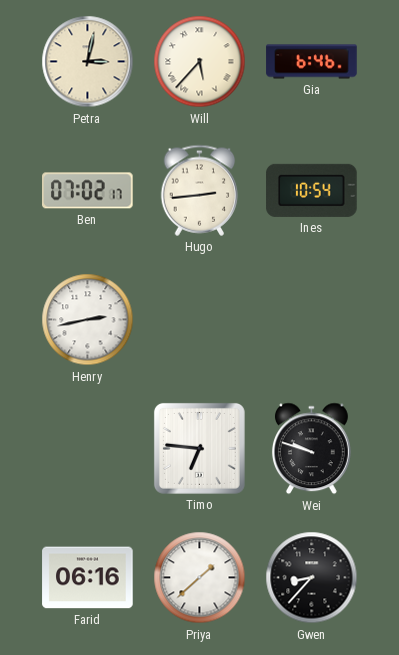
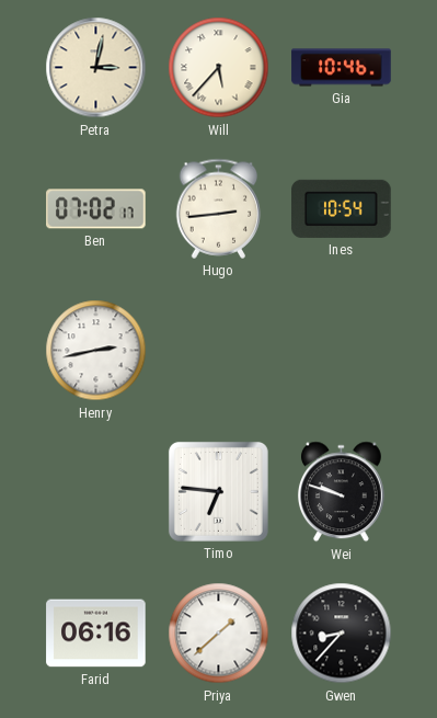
Gia: 6:46 -> 10:46
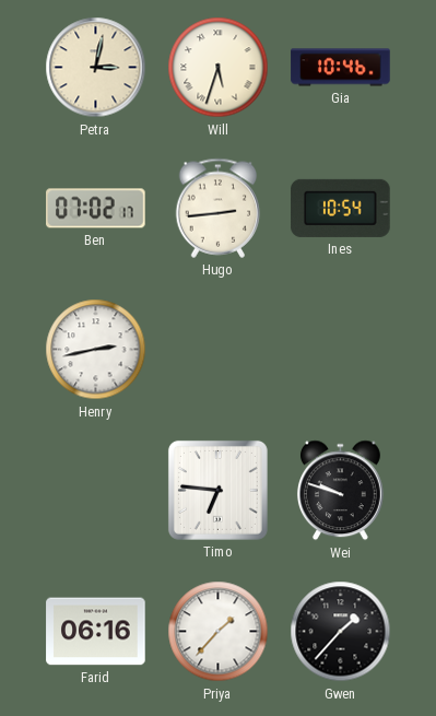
Will: 5:37 -> 5:33
Priya: 1:38 -> 1:37
Gwen: 8:37 -> 1:37
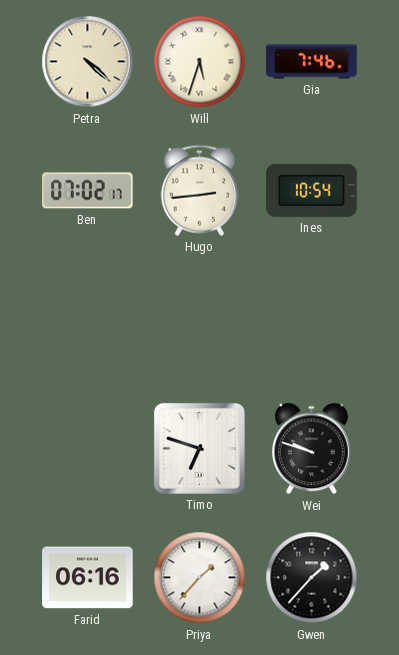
Petra: 3:02 -> 4:22
Gia: 10:46 -> 7:46
Henry: 2:43 -> none
Timo: 6:46 -> 6:48
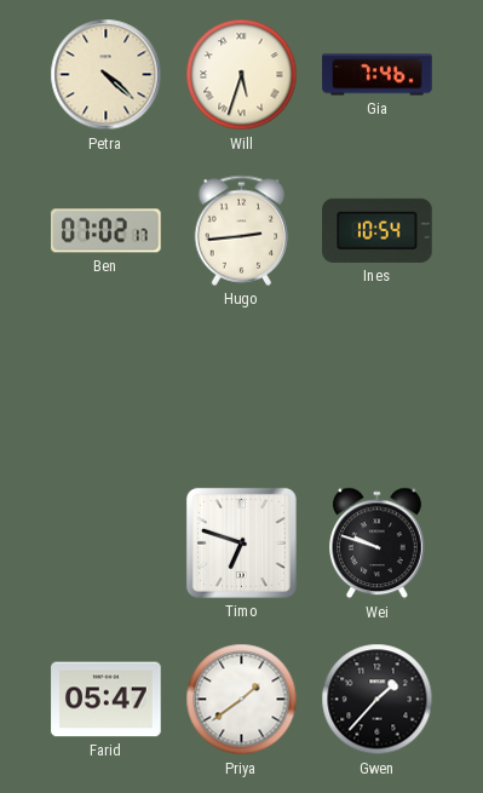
Farid: 06:16 -> 05:47
Priya: 1:37 -> 1:39
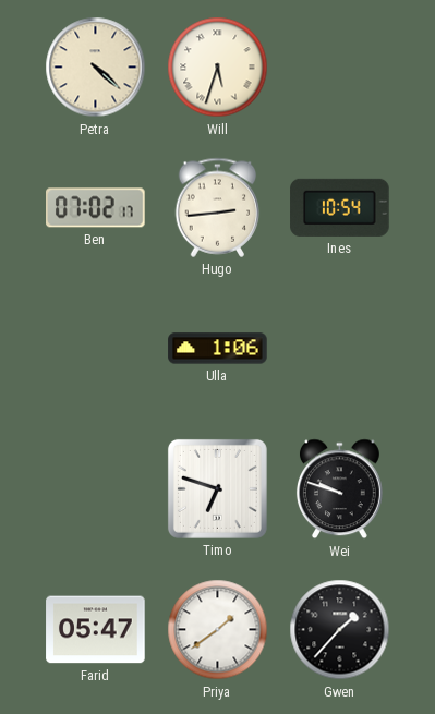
Gia: 7:46 -> none
Ulla: none -> 1:06
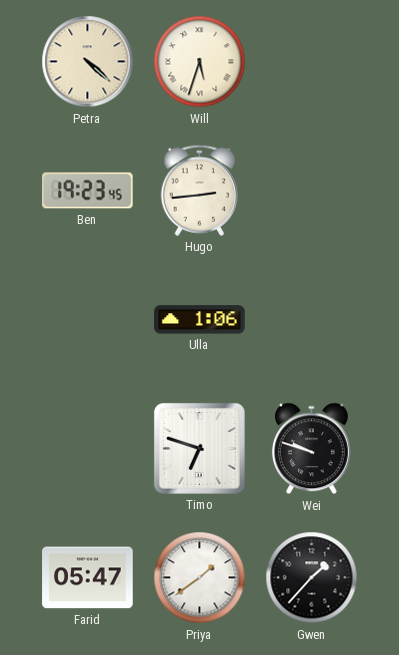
Ben: 07:02 -> 19:23
Ines: 10:54 -> none
